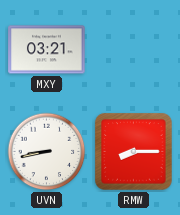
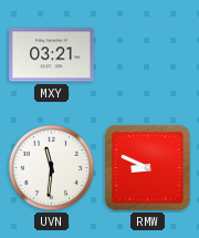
UVN: 8:43 -> 11:31
RMW: 8:15 -> 8:49
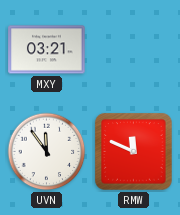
UVN: 11:31 -> 11:54
RMW: 8:49 -> 11:49
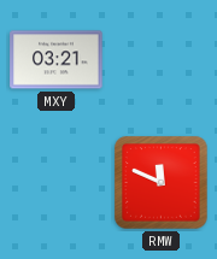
UVN: 11:54 -> none
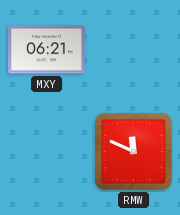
MXY: 03:21 -> 06:21
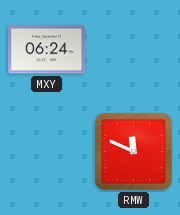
MXY: 06:21 -> 06:24
